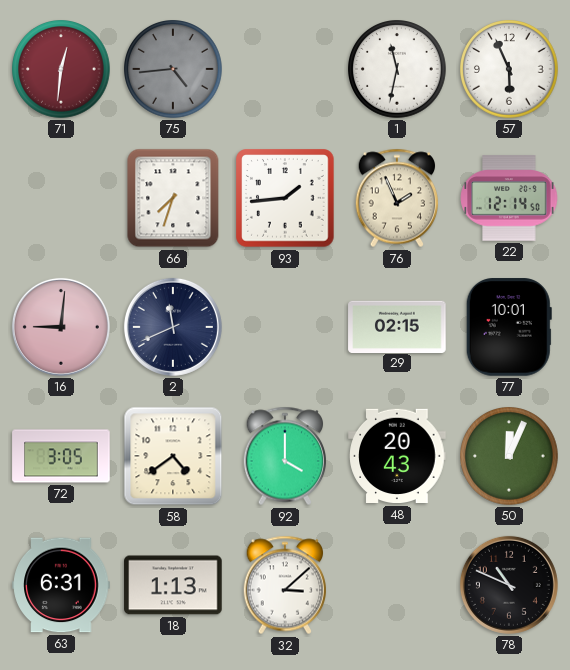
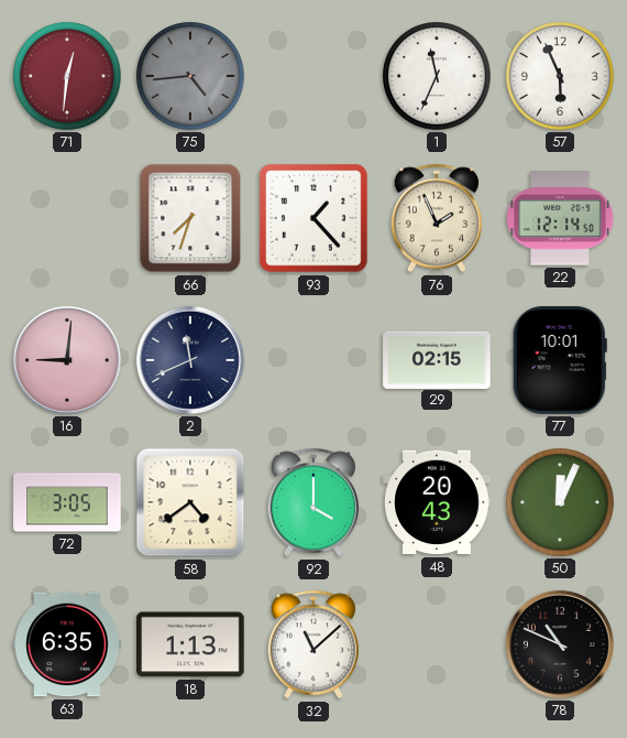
1: 11:32 -> 11:34
93: 1:44 -> 1:23
63: 6:31 -> 6:35
32: 3:08 -> 11:08
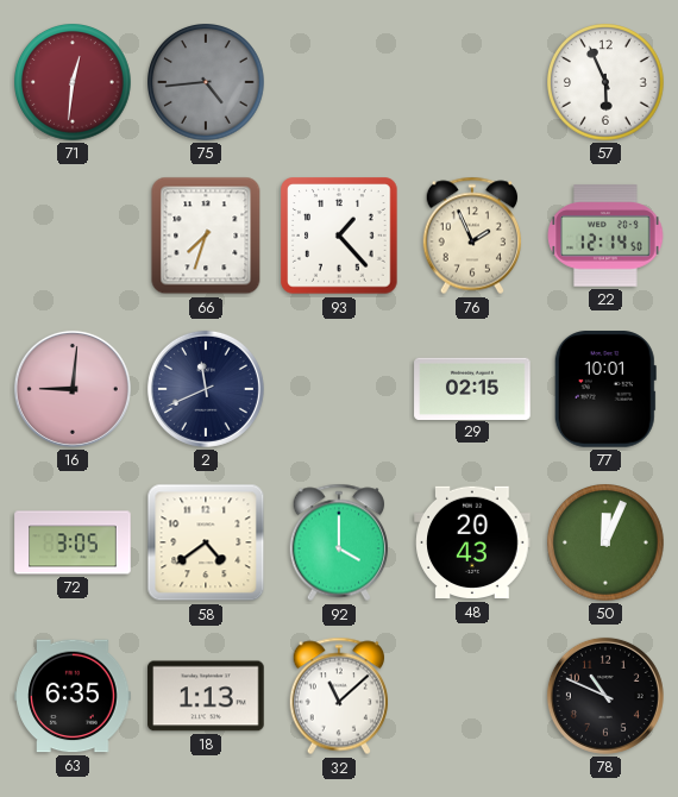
1: 11:34 -> none
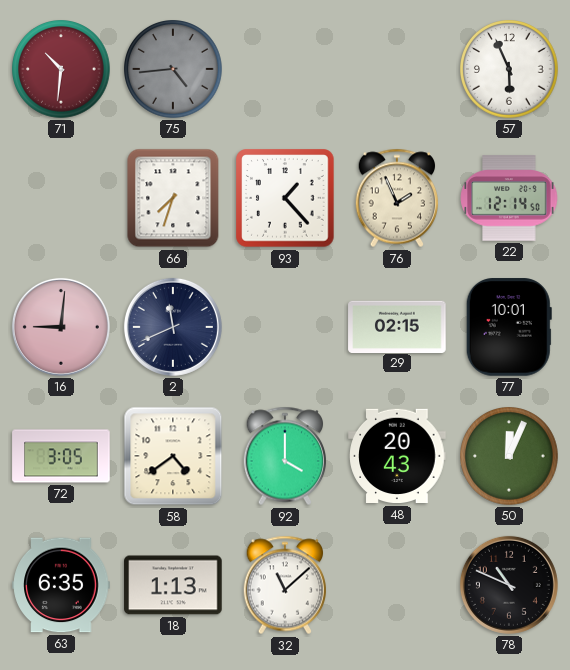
71: 12:31 -> 10:31
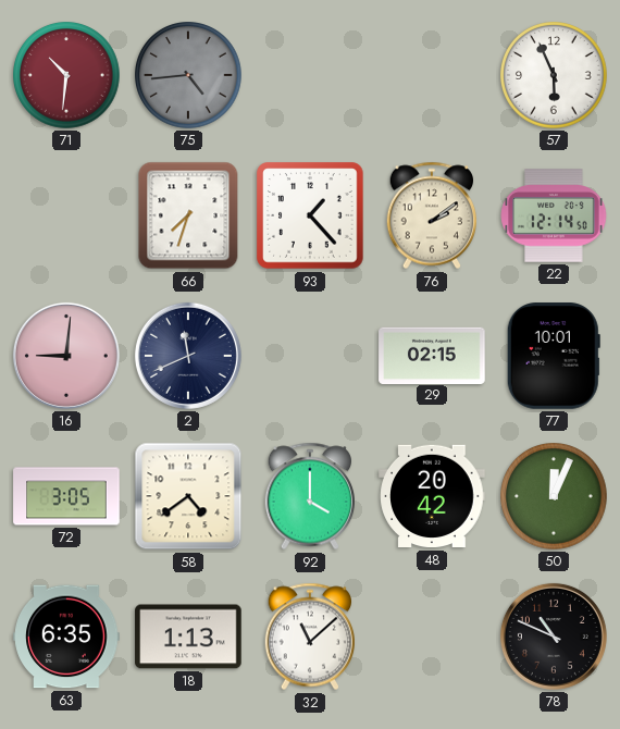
76: 1:56 -> 2:09
48: 20:43 -> 20:42
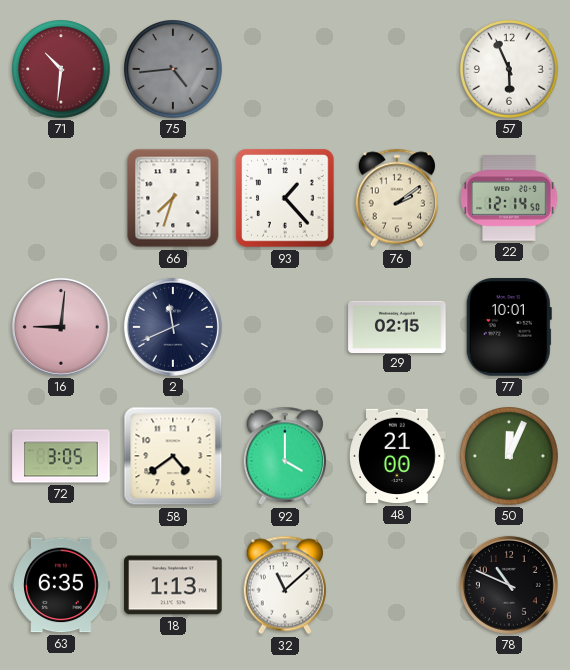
48: 20:42 -> 21:00
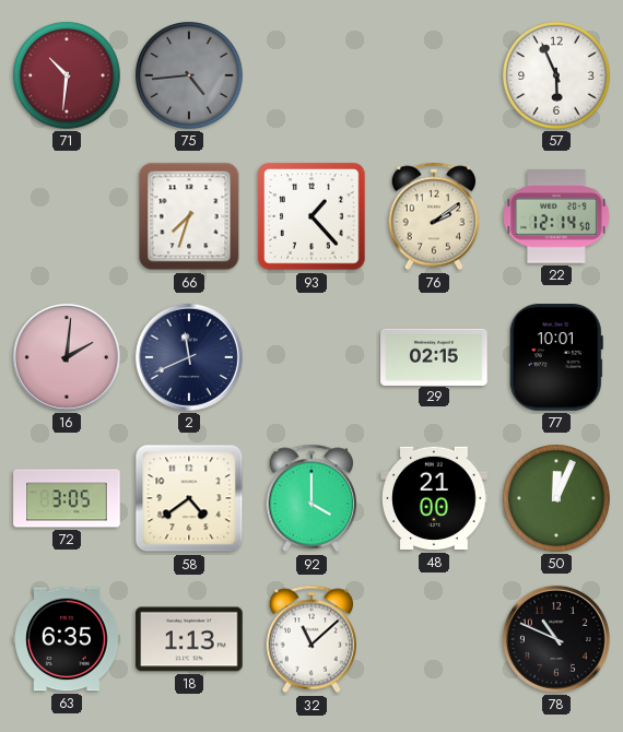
16: 9:01 -> 2:01
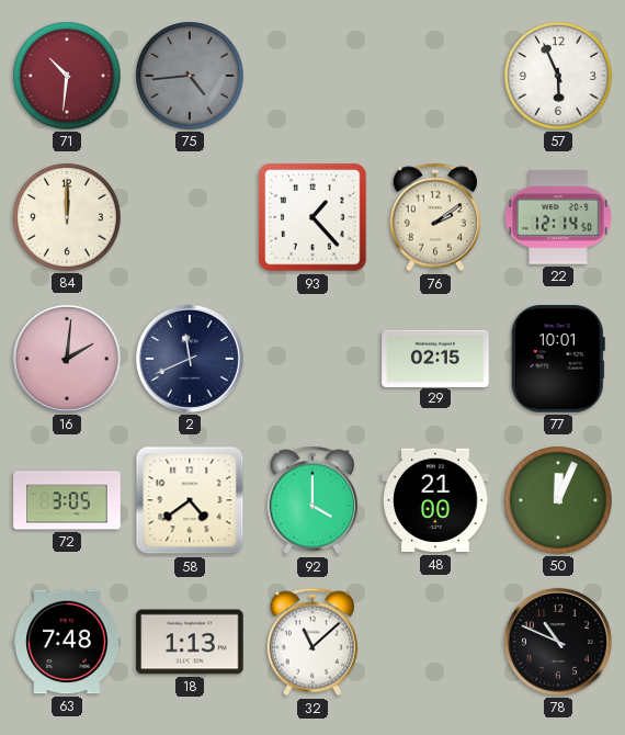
84: none -> 12:00
66: 7:33 -> none
63: 6:35 -> 7:48
